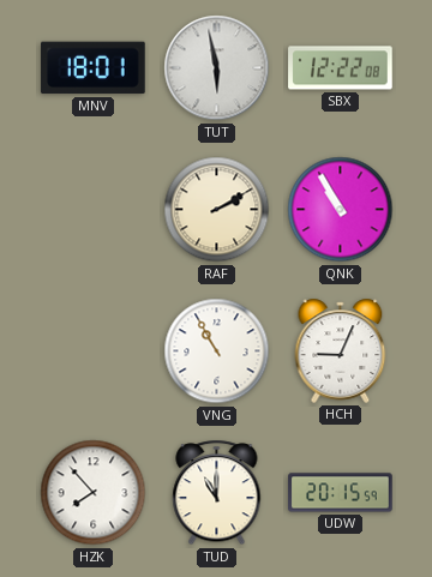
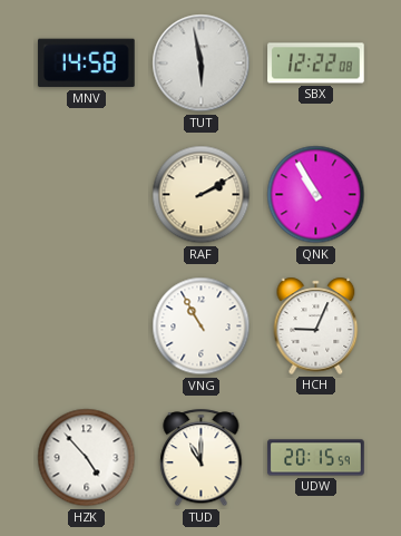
MNV: 18:01 -> 14:58
HZK: 7:53 -> 4:53
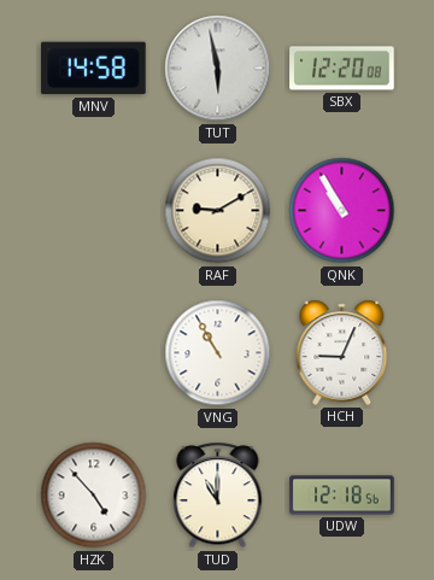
SBX: 12:22 -> 12:20
RAF: 2:10 -> 9:10
UDW: 20:15 -> 12:18
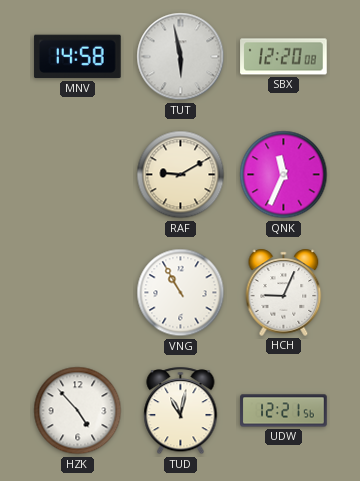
QNK: 10:55 -> 11:34
TUD: 11:00 -> 11:02
UDW: 12:18 -> 12:21
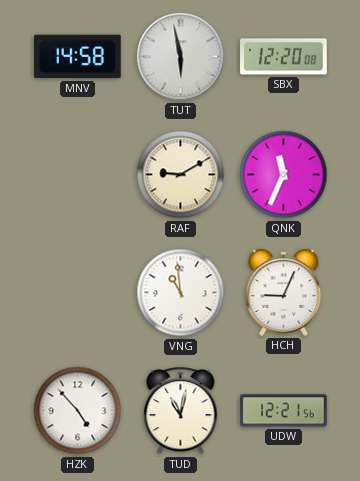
VNG: 10:55 -> 10:59
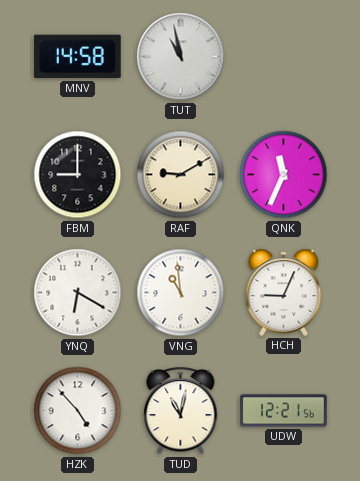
TUT: 5:58 -> 10:58
SBX: 12:20 -> none
FBM: none -> 9:00
YNQ: none -> 6:20
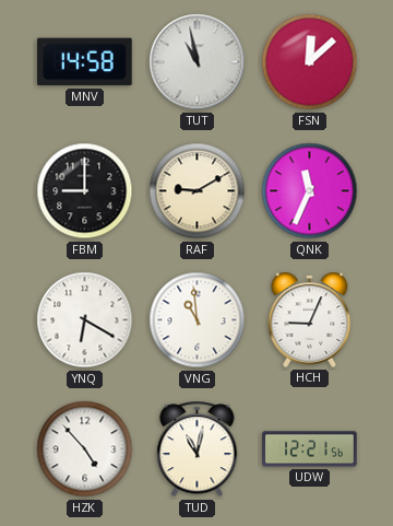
FSN: none -> 12:08
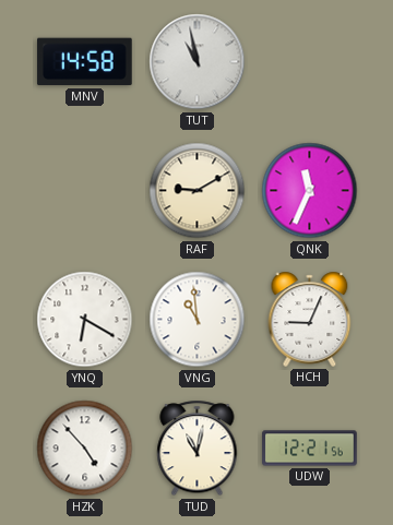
FSN: 12:08 -> none
FBM: 9:00 -> none
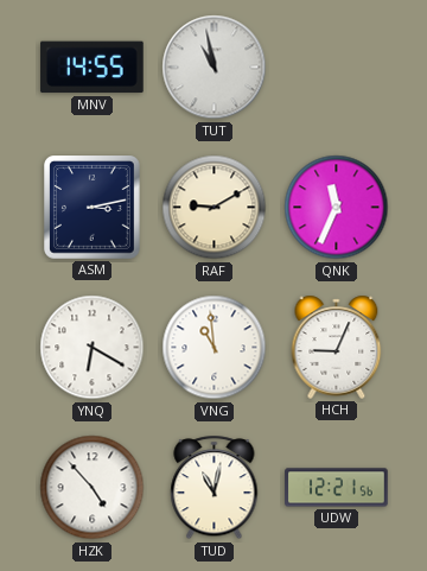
MNV: 14:58 -> 14:55
ASM: none -> 3:13
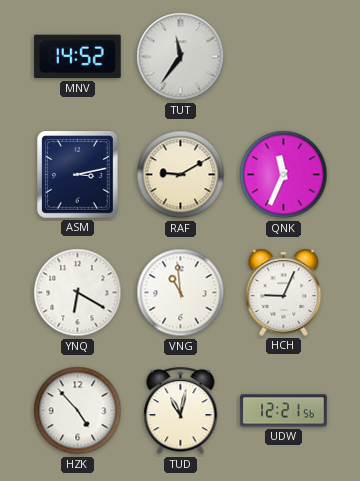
MNV: 14:55 -> 14:52
TUT: 10:58 -> 11:36
